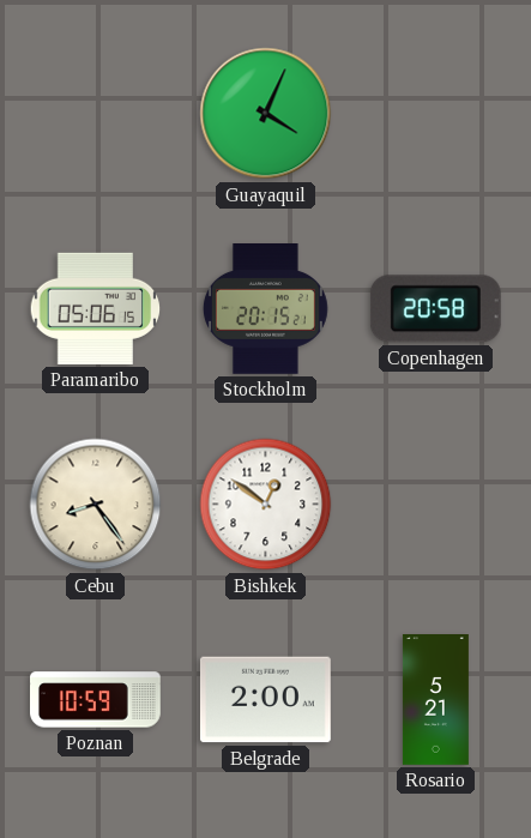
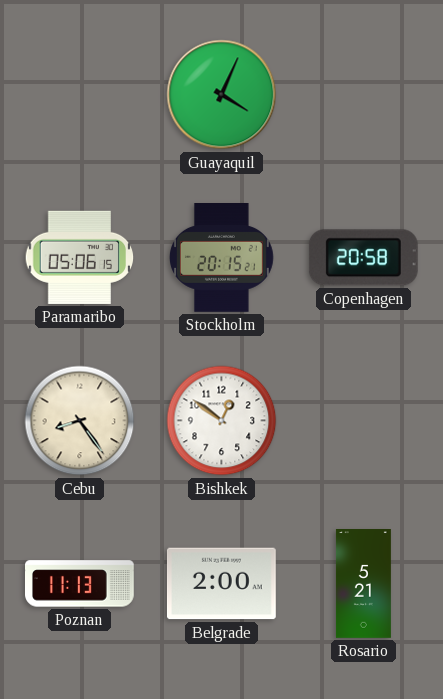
Poznan: 10:59 -> 11:13
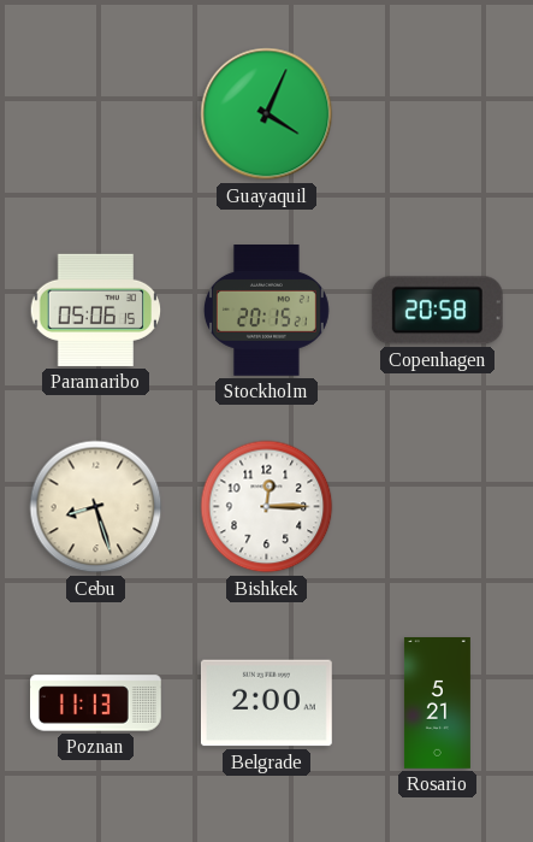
Cebu: 8:24 -> 8:27
Bishkek: 12:51 -> 12:15
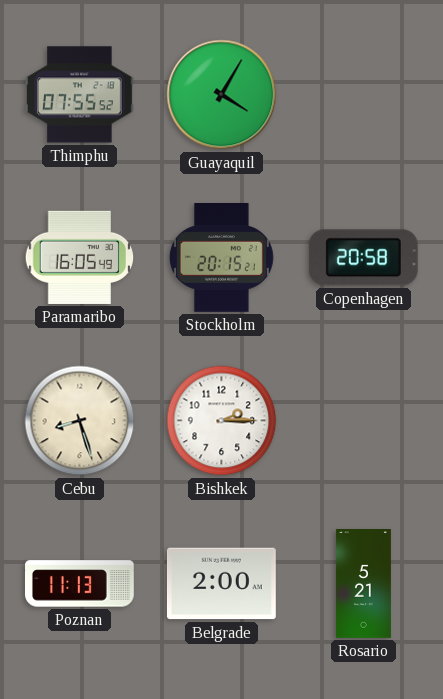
Thimphu: none -> 07:55
Guayaquil: 4:04 -> 4:05
Paramaribo: 05:06 -> 16:05
Bishkek: 12:15 -> 2:15
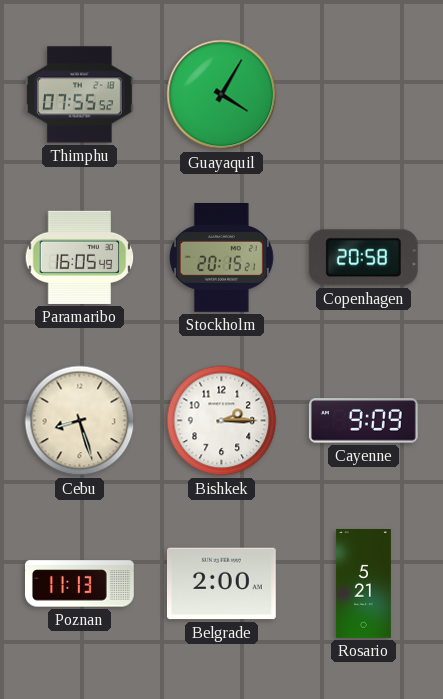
Cayenne: none -> 9:09
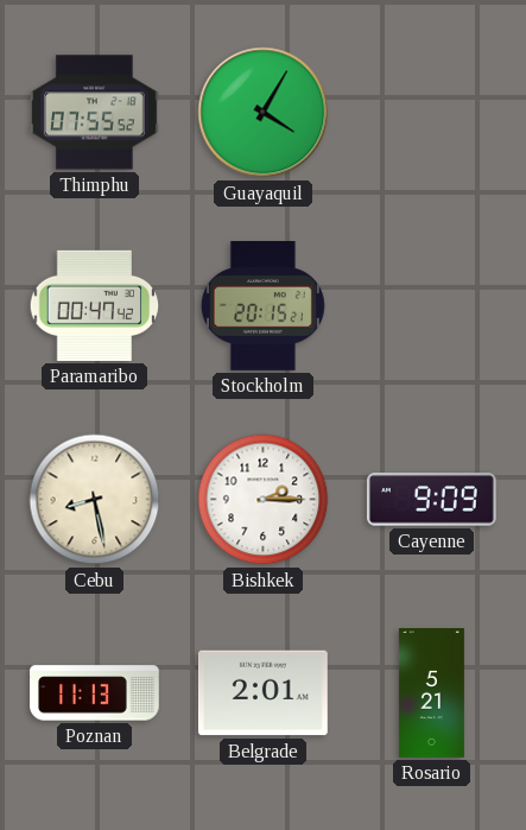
Paramaribo: 16:05 -> 00:47
Copenhagen: 20:58 -> none
Cebu: 8:27 -> 8:28
Belgrade: 2:00 -> 2:01
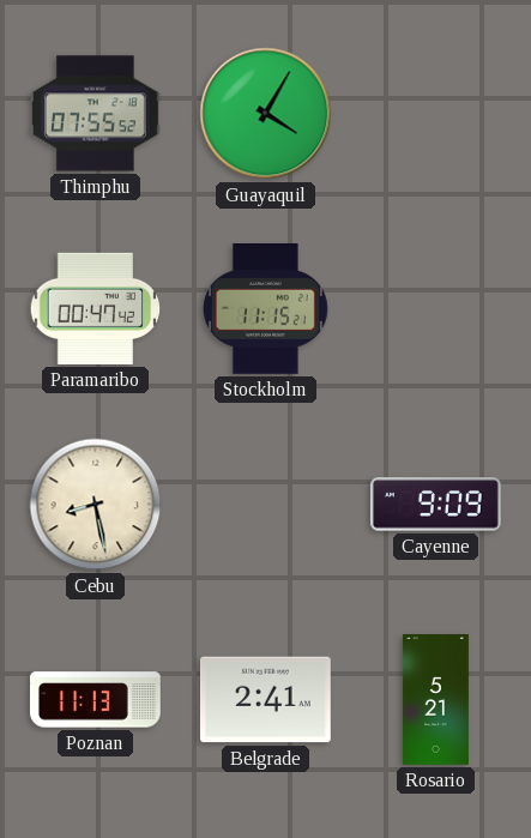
Stockholm: 20:15 -> 11:15
Bishkek: 2:15 -> none
Belgrade: 2:01 -> 2:41
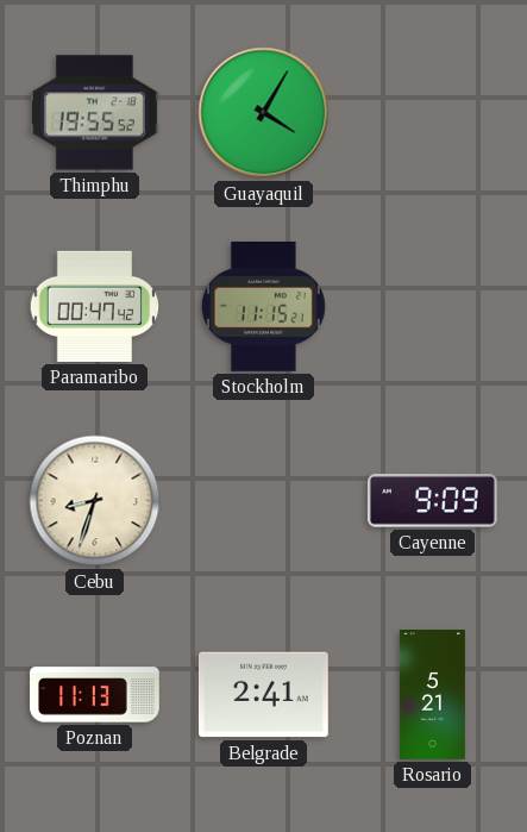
Thimphu: 07:55 -> 19:55
Cebu: 8:28 -> 8:33
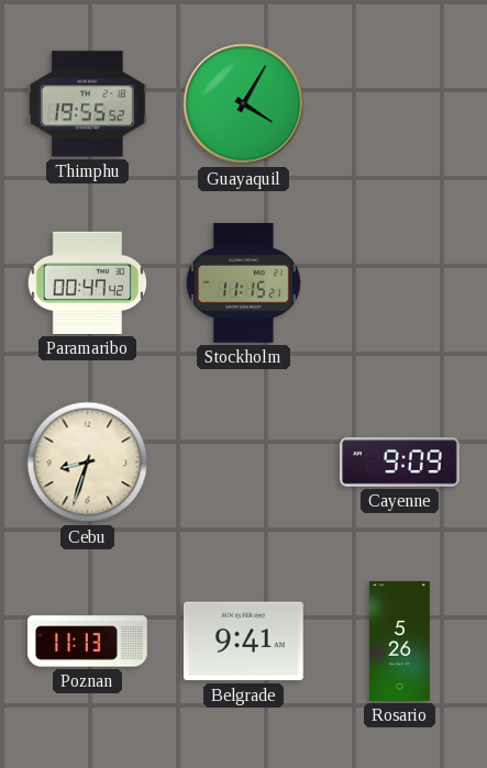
Belgrade: 2:41 -> 9:41
Rosario: 5:21 -> 5:26
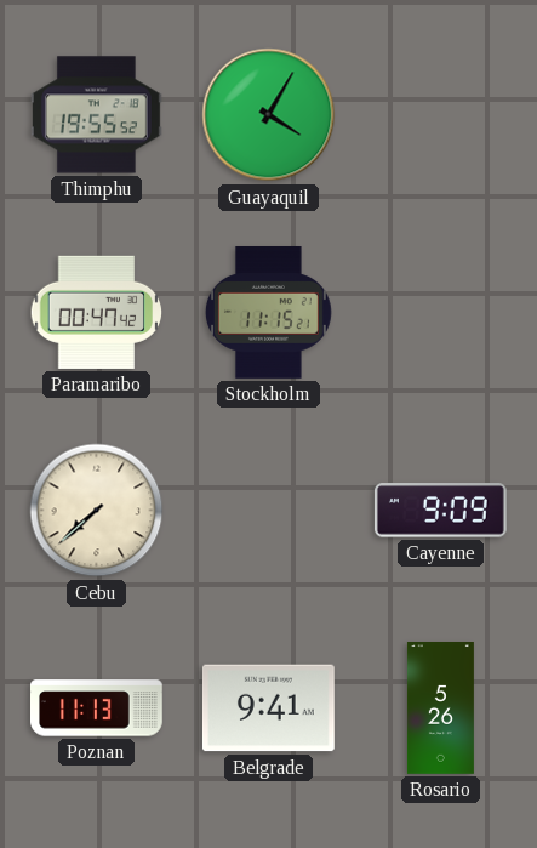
Cebu: 8:33 -> 7:38
